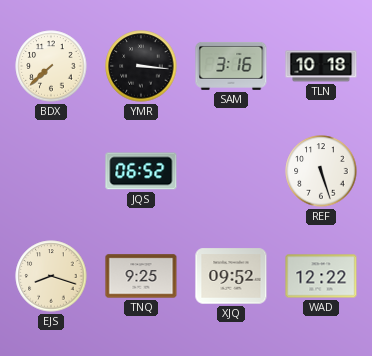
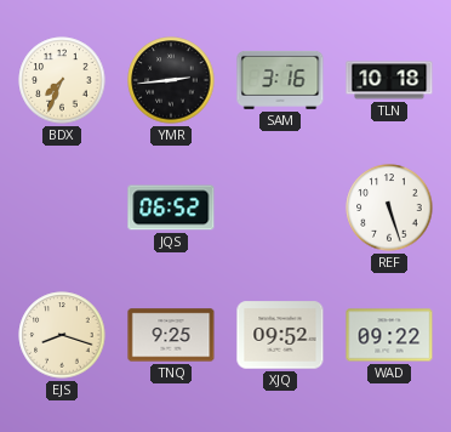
BDX: 7:38 -> 7:34
YMR: 3:16 -> 2:44
WAD: 12:22 -> 09:22
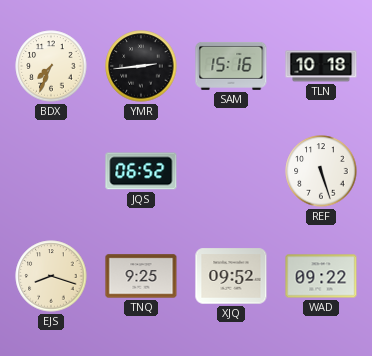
SAM: 3:16 -> 15:16
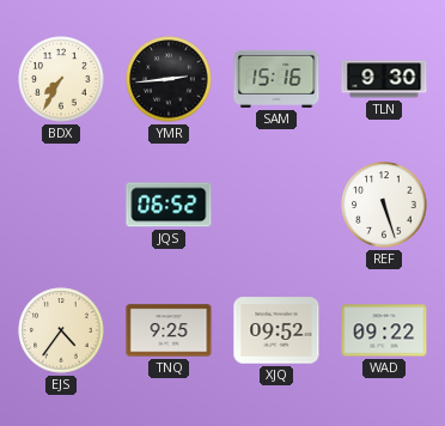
BDX: 7:34 -> 7:35
TLN: 10:18 -> 9:30
EJS: 8:18 -> 4:36
